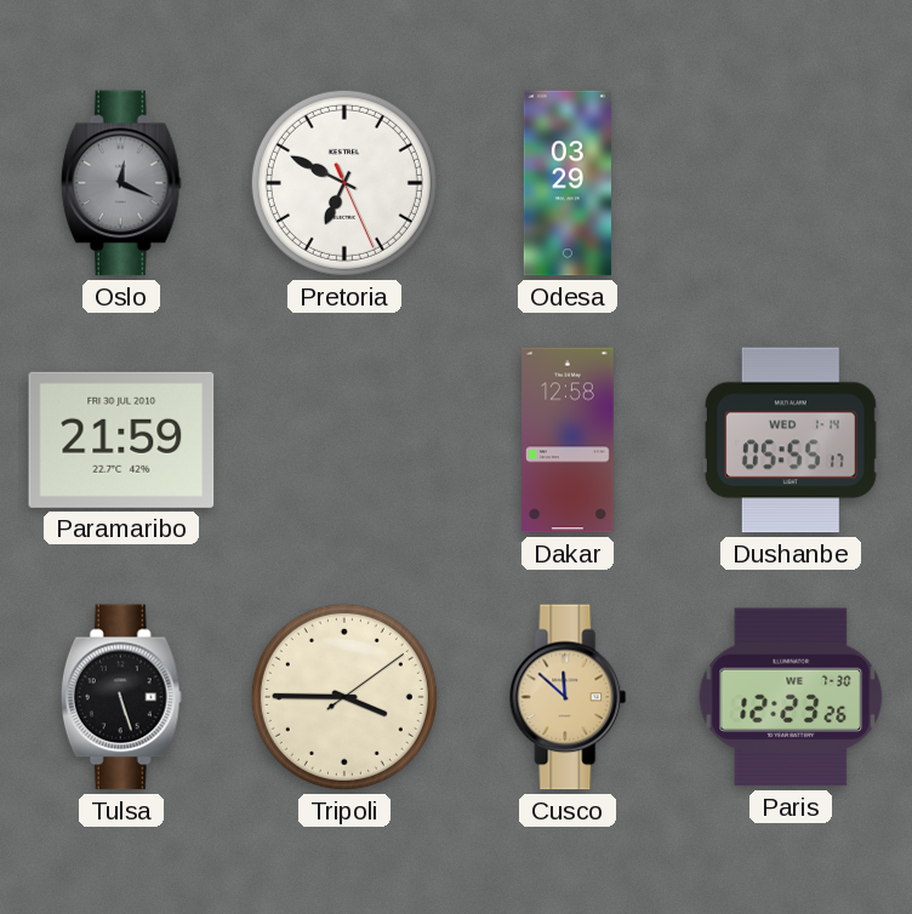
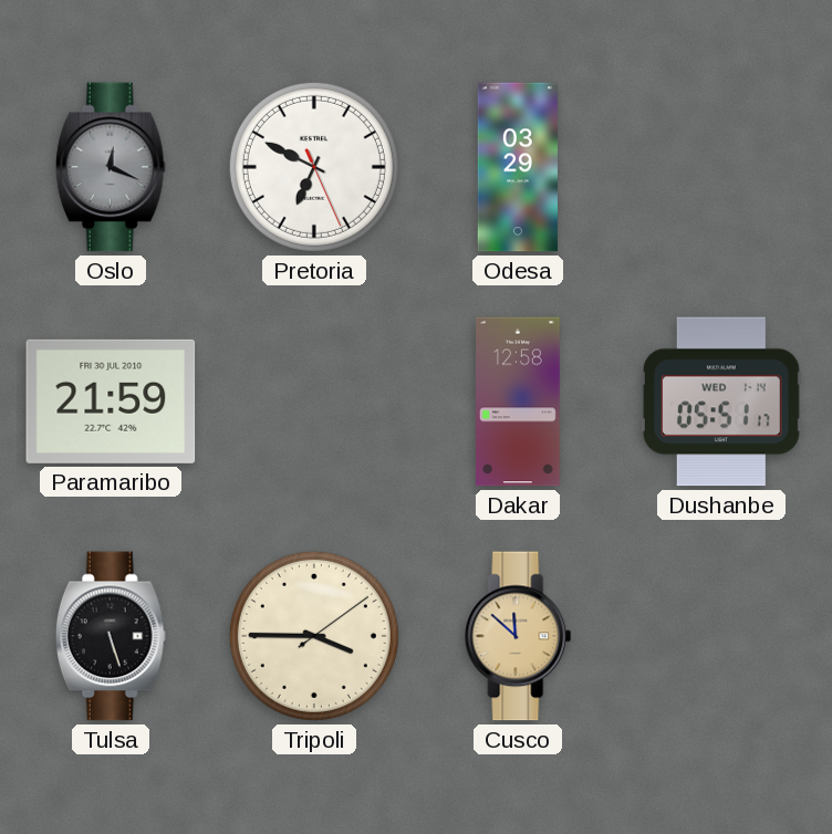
Dushanbe: 05:55 -> 05:51
Paris: 12:23 -> none
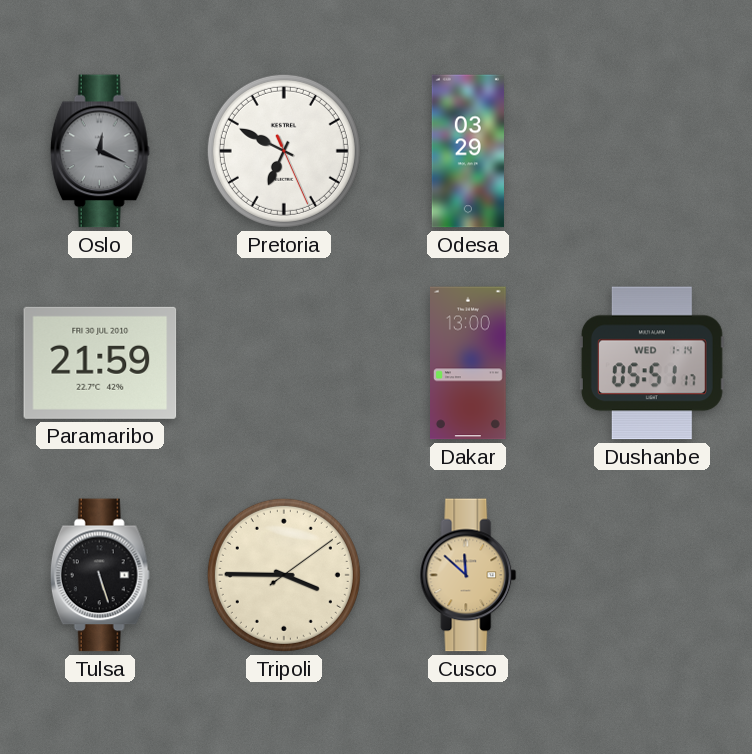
Dakar: 12:58 -> 13:00
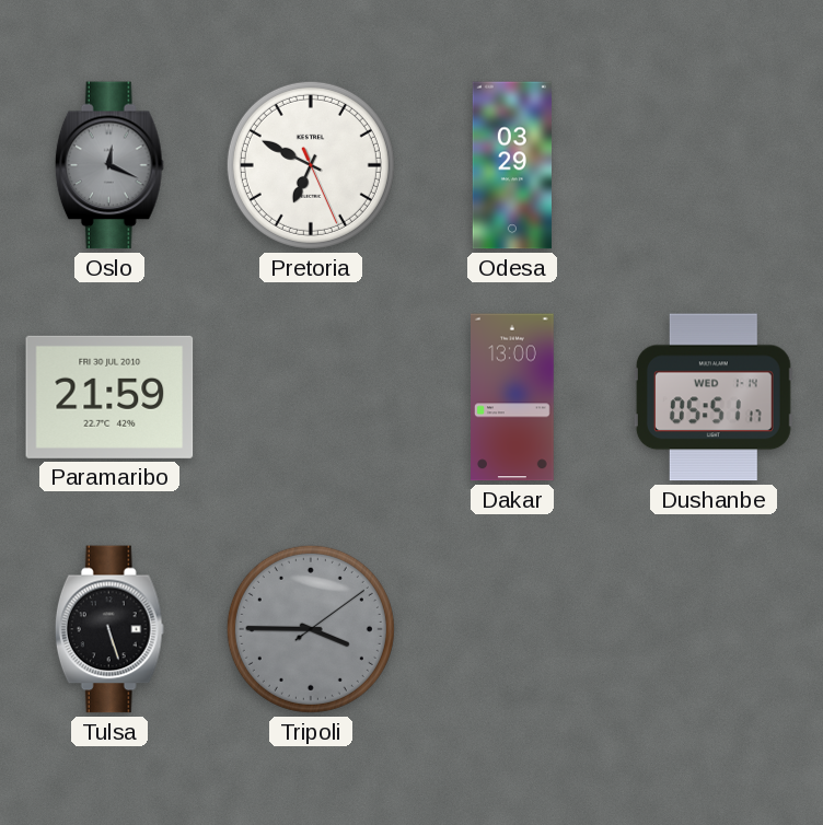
Tripoli dial: cream -> grey
Cusco: 11:52 -> none
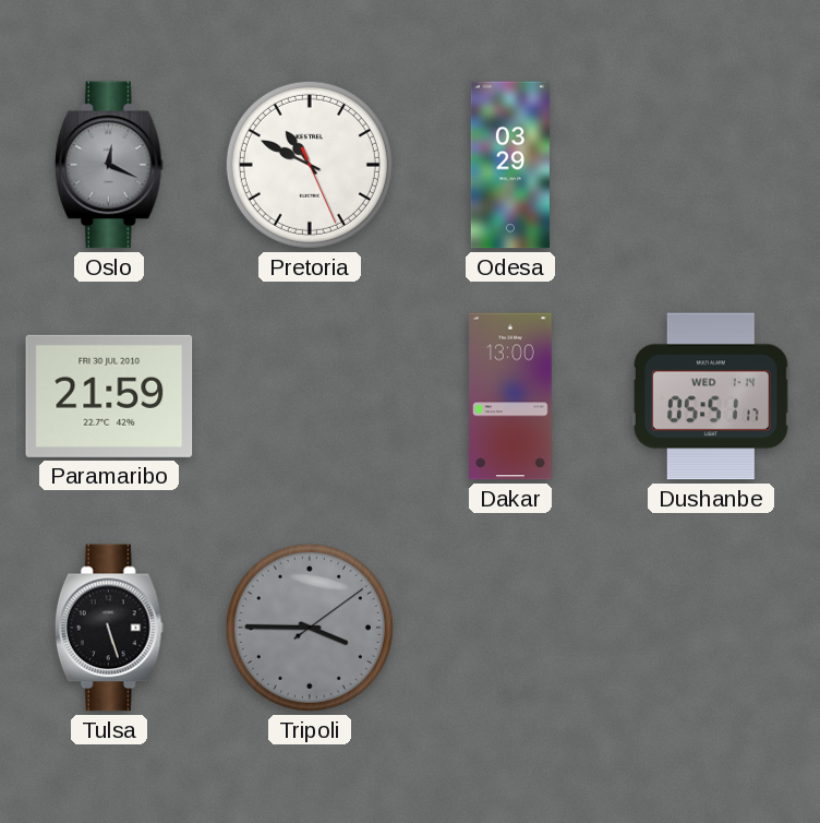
Pretoria: 6:49 -> 10:49
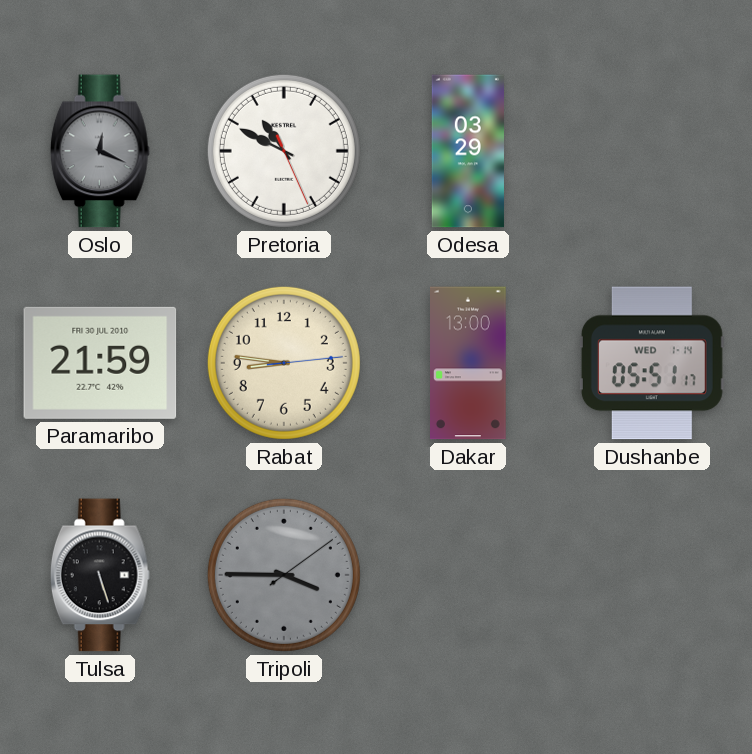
Rabat: none -> 8:46
